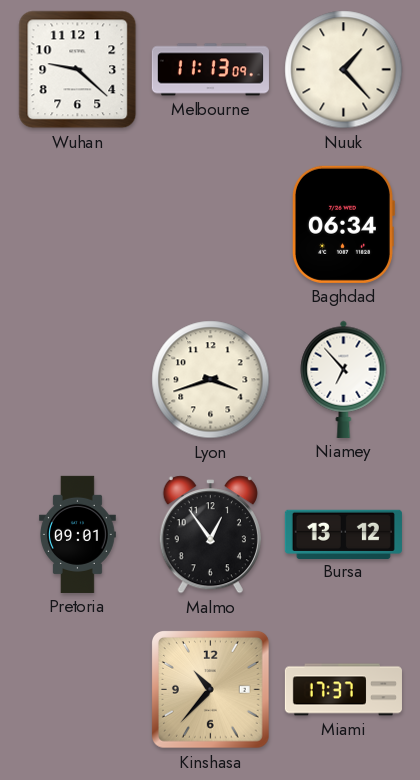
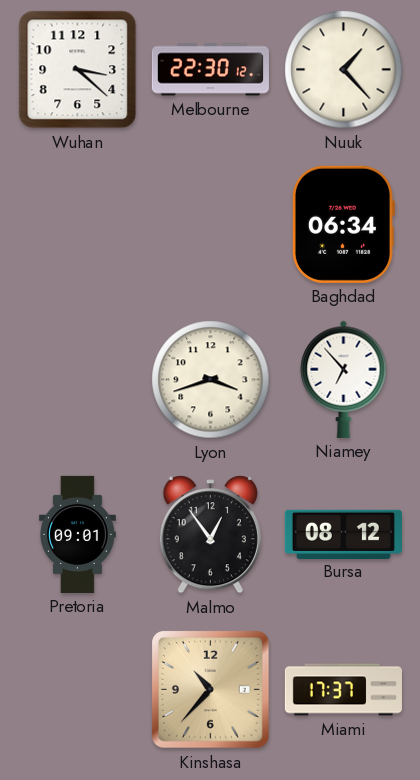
Wuhan: 9:22 -> 3:22
Melbourne: 11:13 -> 22:30
Bursa: 13:12 -> 08:12
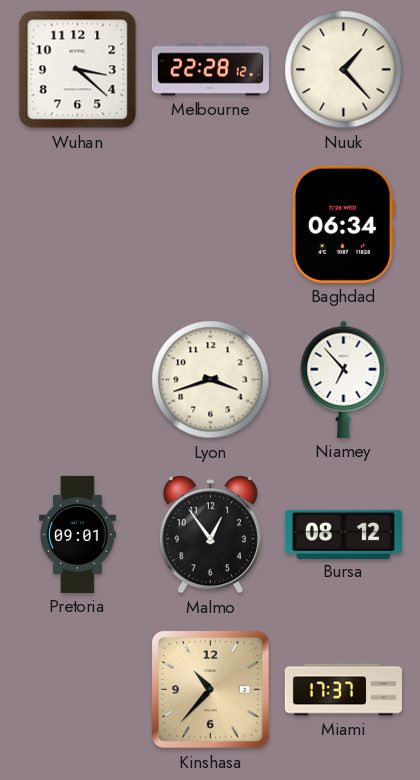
Melbourne: 22:30 -> 22:28
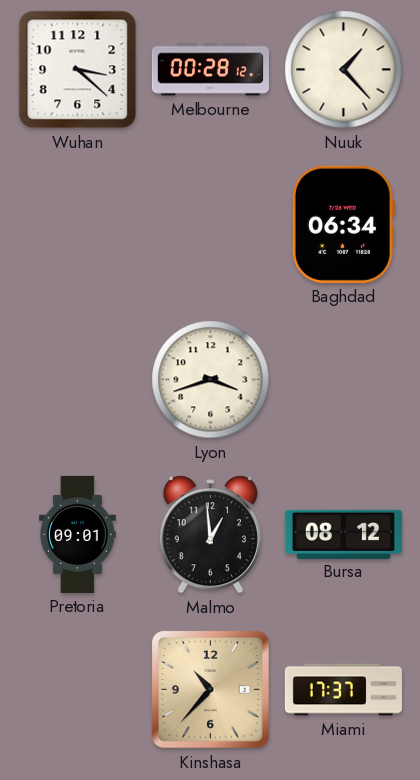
Melbourne: 22:28 -> 00:28
Niamey: 6:53 -> none
Malmo: 12:54 -> 12:59
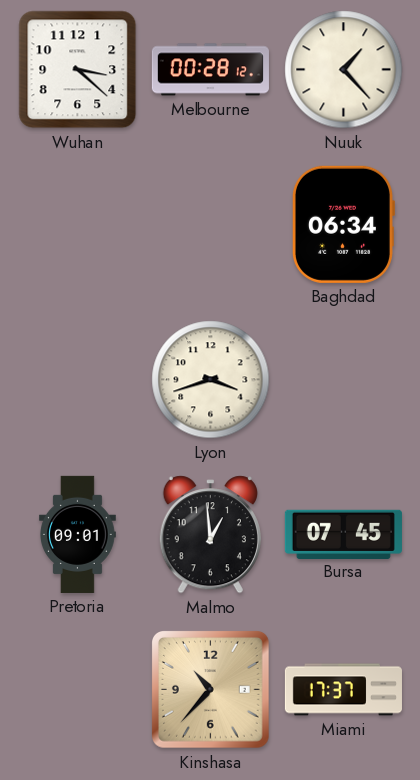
Bursa: 08:12 -> 07:45
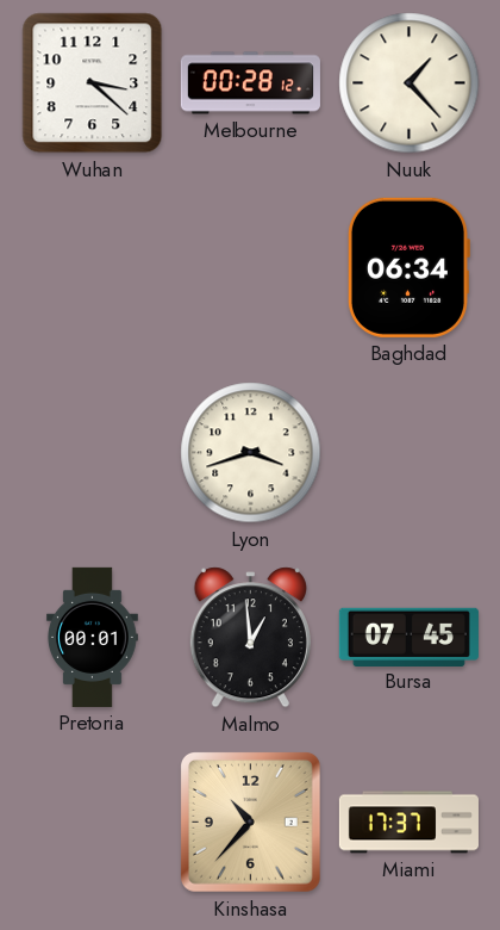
Pretoria: 09:01 -> 00:01
